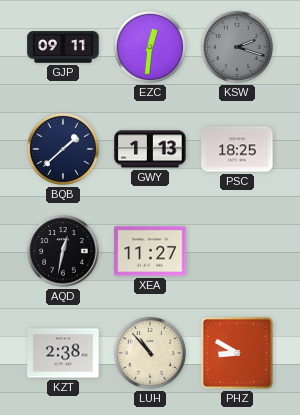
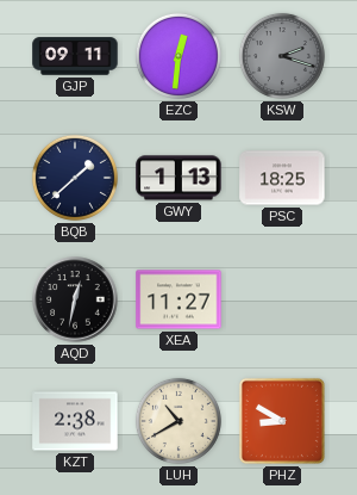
LUH: 10:53 -> 10:40
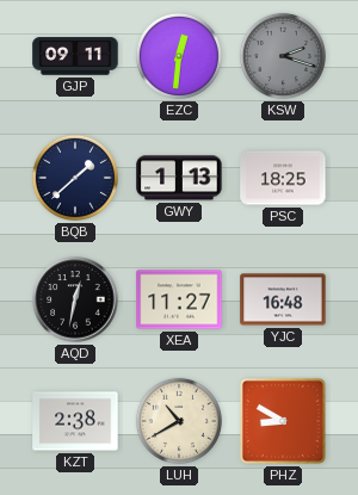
YJC: none -> 16:48
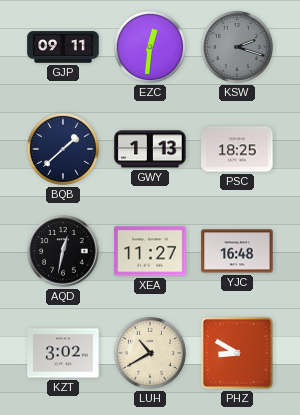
KZT: 2:38 -> 3:02
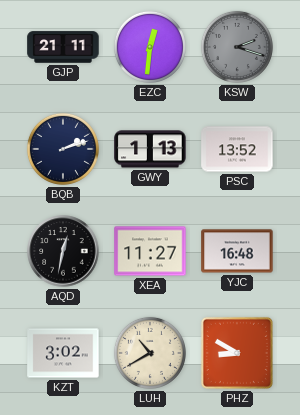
GJP: 09:11 -> 21:11
BQB: 1:38 -> 2:12
PSC: 18:25 -> 13:52
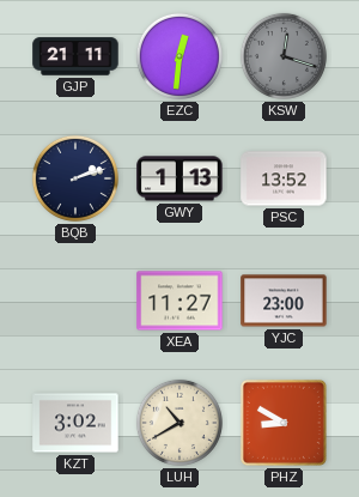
KSW: 2:18 -> 12:18
AQD: 12:32 -> none
YJC: 16:48 -> 23:00
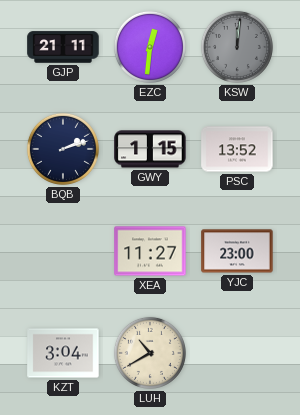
KSW: 12:18 -> 12:01
GWY: 1:13 -> 1:15
KZT: 3:02 -> 3:04
PHZ: 8:50 -> none
